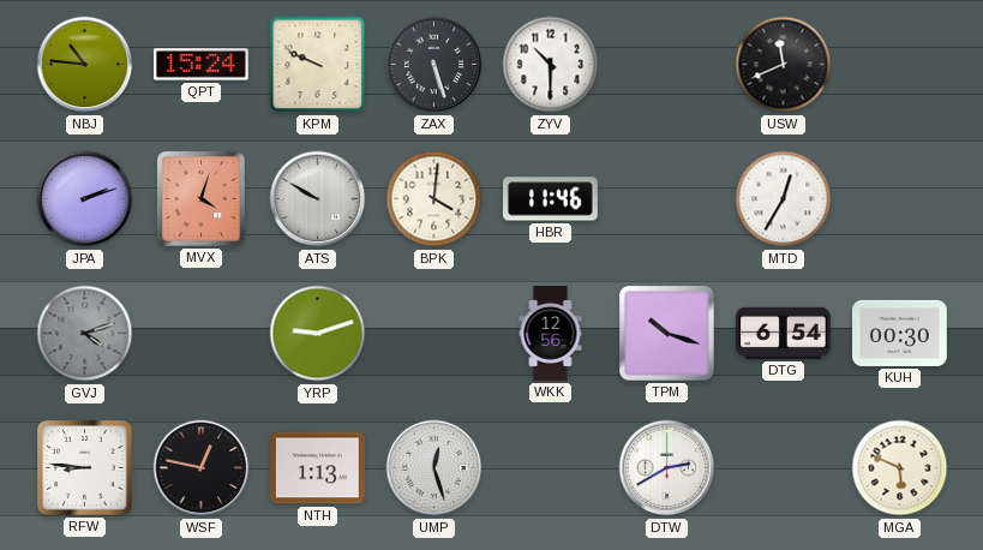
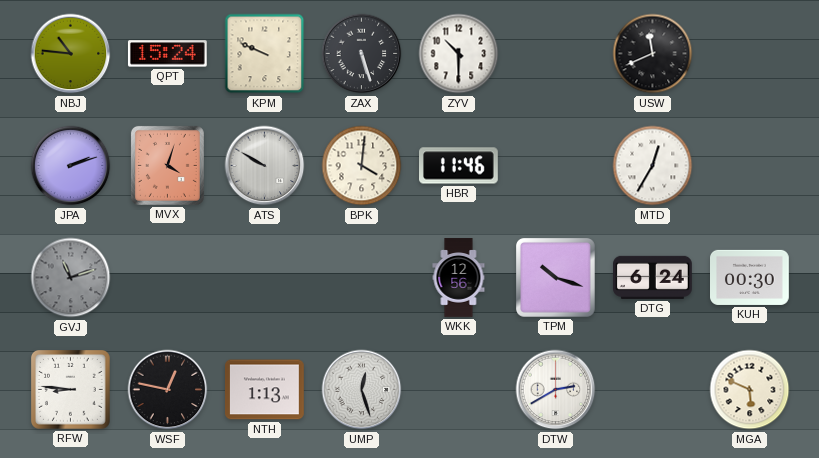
GVJ: 4:12 -> 11:12
YRP: 9:12 -> none
DTG: 6:54 -> 6:24
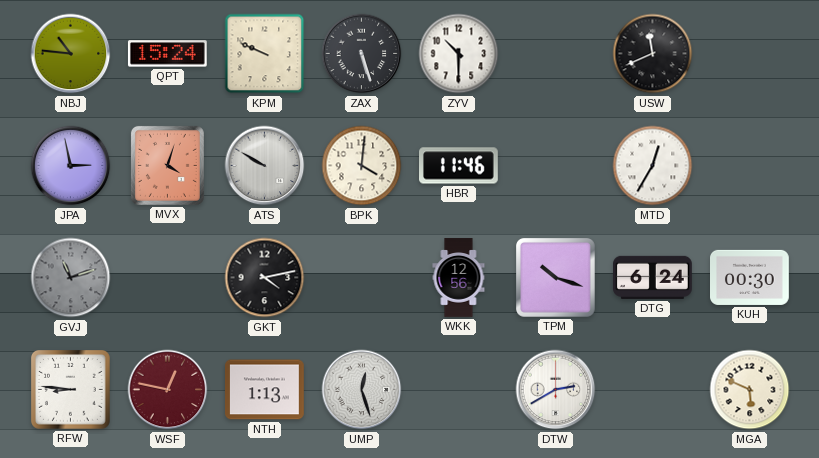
JPA: 2:12 -> 2:58
GKT: none -> 4:13
WSF dial: black -> burgundy
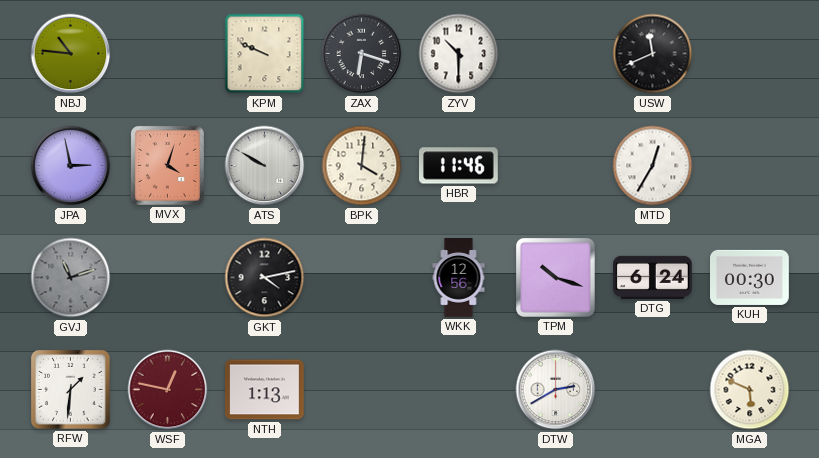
QPT: 15:24 -> none
ZAX: 5:27 -> 6:18
RFW: 8:46 -> 1:31
UMP: 12:27 -> none
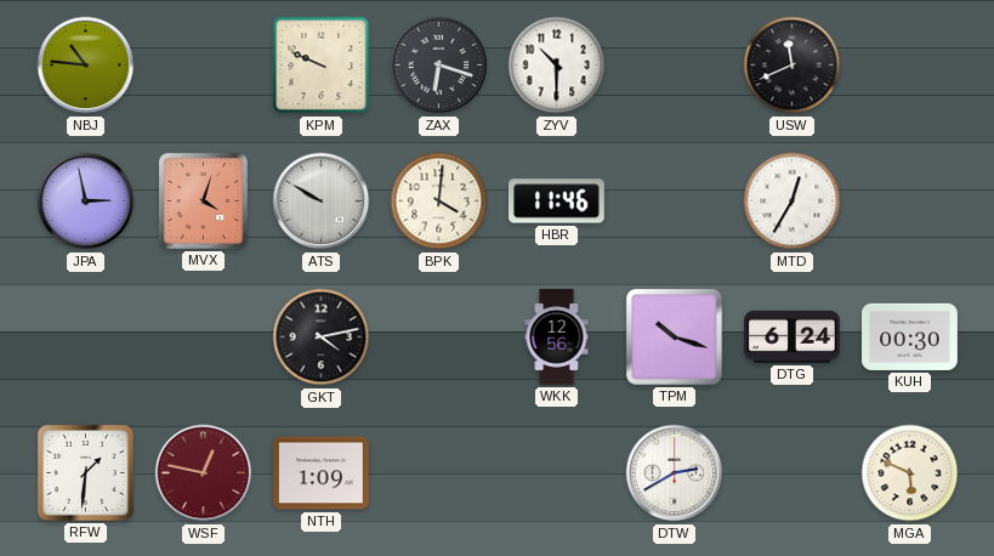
GVJ: 11:12 -> none
NTH: 1:13 -> 1:09
